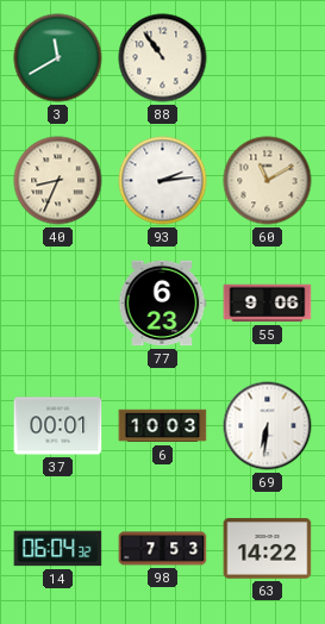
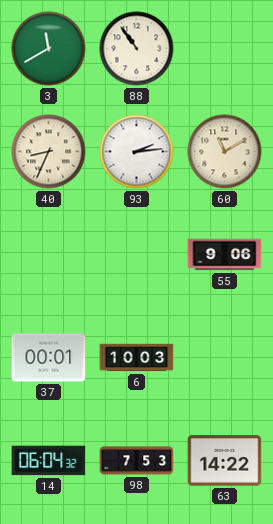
77: 6:23 -> none
69: 6:31 -> none
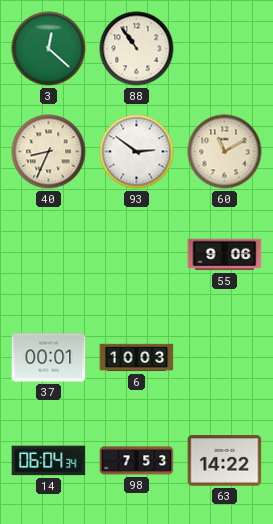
3: 11:40 -> 12:22
93: 2:14 -> 2:51
14: 06:04:32 -> 06:04:34
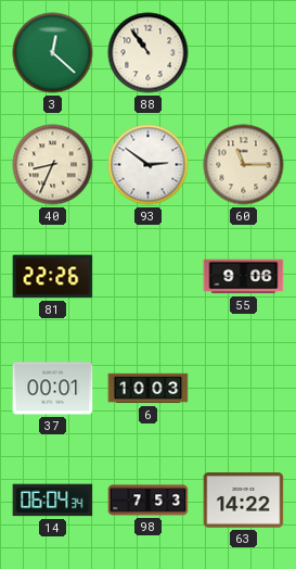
60: 11:10 -> 11:15
81: none -> 22:26
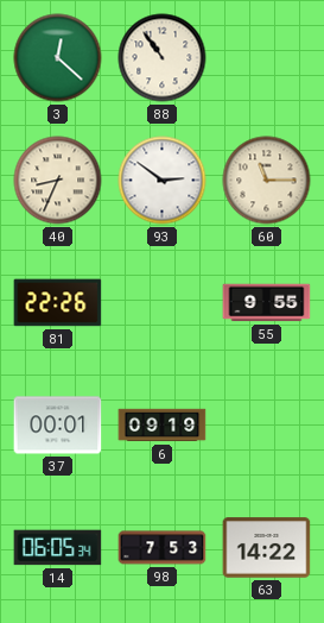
55: 9:06 -> 9:55
6: 10:03 -> 09:19
14: 06:04 -> 06:05
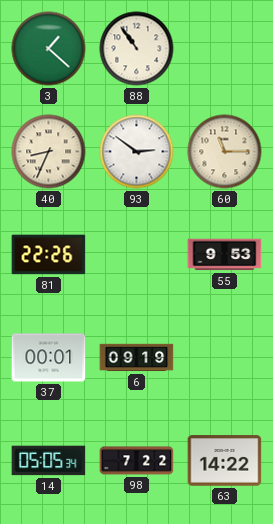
3: 12:22 -> 1:22
55: 9:55 -> 9:53
14: 06:05 -> 05:05
98: 7:53 -> 7:22
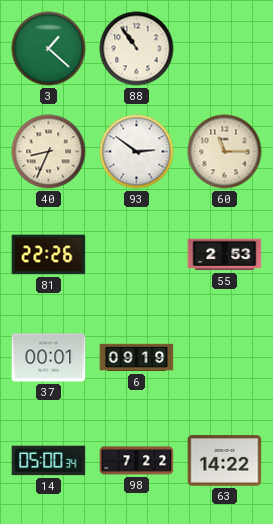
55: 9:53 -> 2:53
14: 05:05 -> 05:00
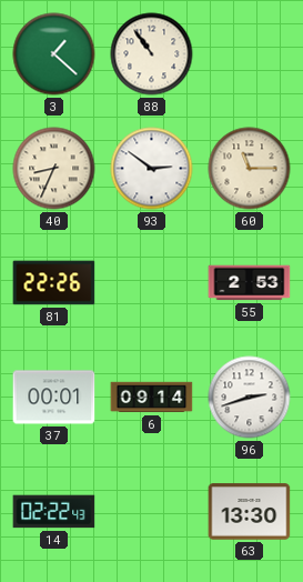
6: 09:19 -> 09:14
96: none -> 2:42
14: 05:00 -> 02:22
98: 7:22 -> none
63: 14:22 -> 13:30
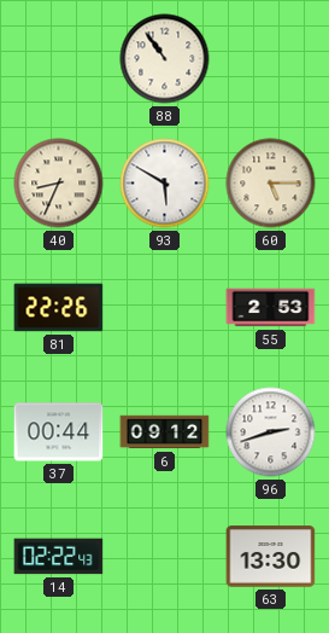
3: 1:22 -> none
93: 2:51 -> 5:50
60: 11:15 -> 5:15
37: 00:01 -> 00:44
6: 09:14 -> 09:12
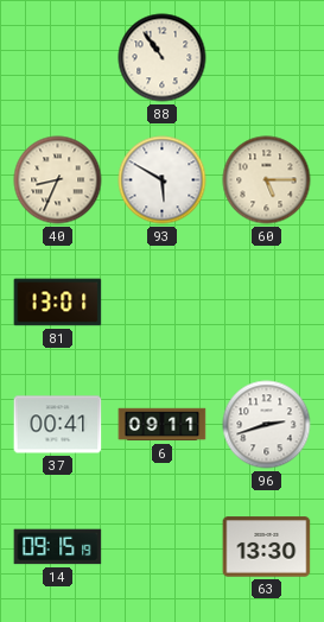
81: 22:26 -> 13:01
55: 2:53 -> none
37: 00:44 -> 00:41
6: 09:12 -> 09:11
14: 02:22 -> 09:15
